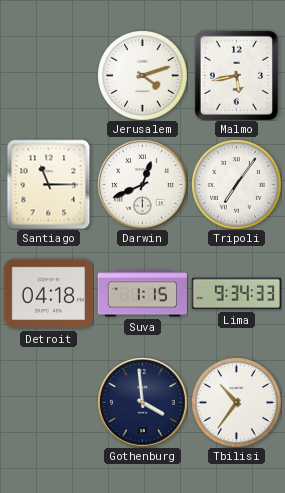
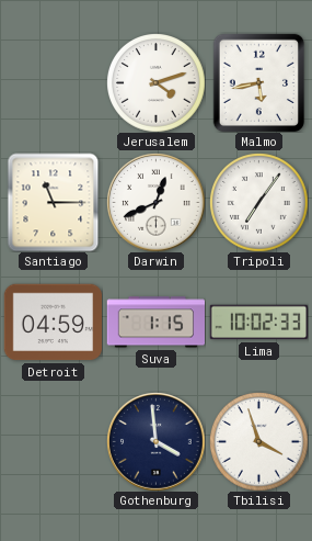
Detroit: 04:18 -> 04:59
Lima: 9:34 -> 10:02
Tbilisi: 10:36 -> 3:57
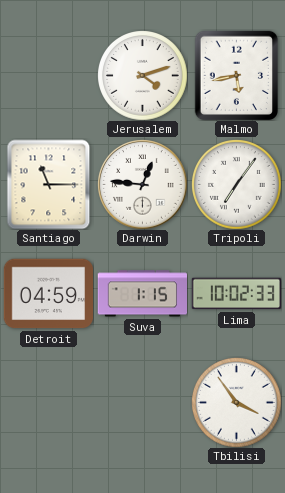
Darwin: 12:41 -> 12:46
Gothenburg: 3:59 -> none
Tbilisi: 3:57 -> 3:54
